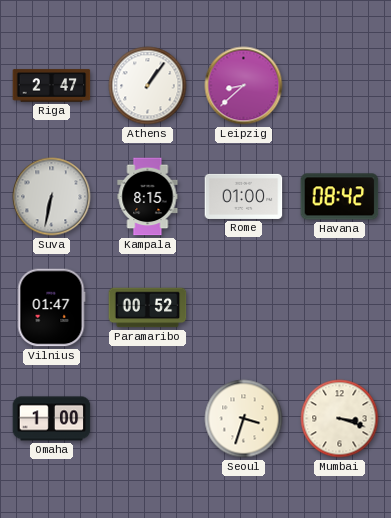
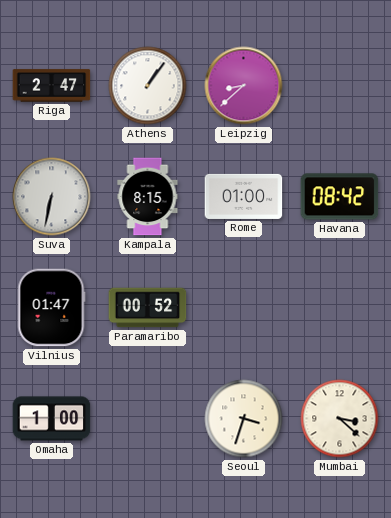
Mumbai: 3:18 -> 3:22
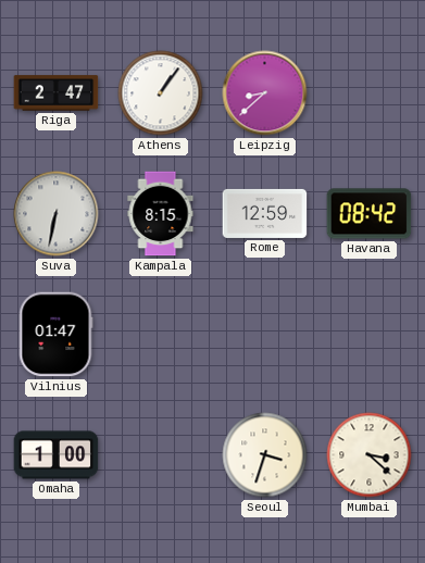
Rome: 01:00 -> 12:59
Paramaribo: 00:52 -> none
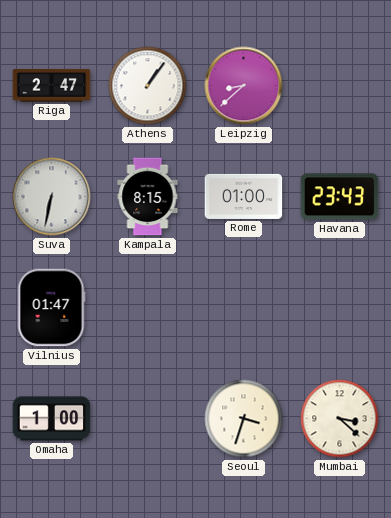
Rome: 12:59 -> 01:00
Havana: 08:42 -> 23:43
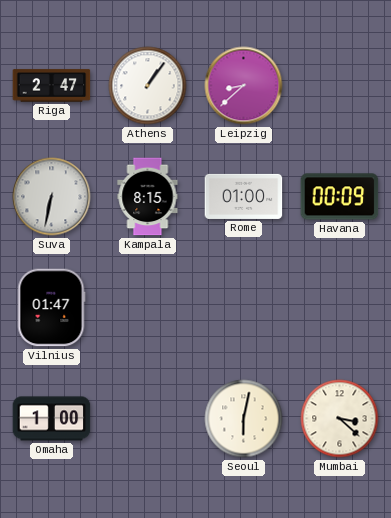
Havana: 23:43 -> 00:09
Seoul: 3:33 -> 6:02
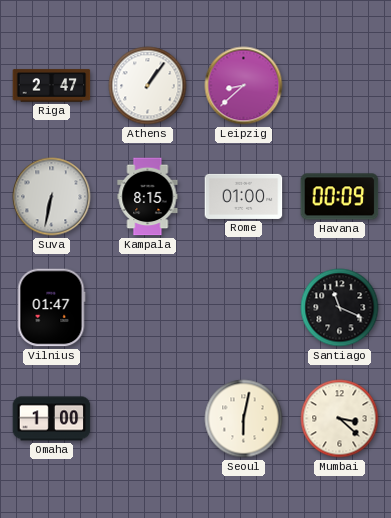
Santiago: none -> 11:19
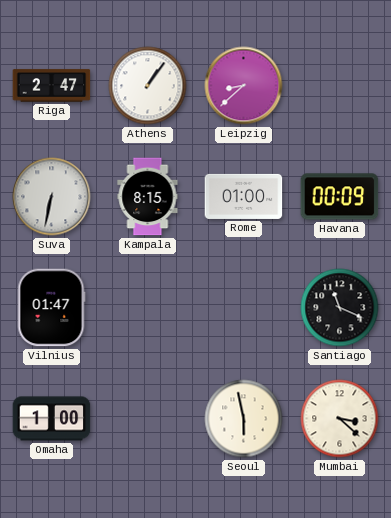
Seoul: 6:02 -> 5:58
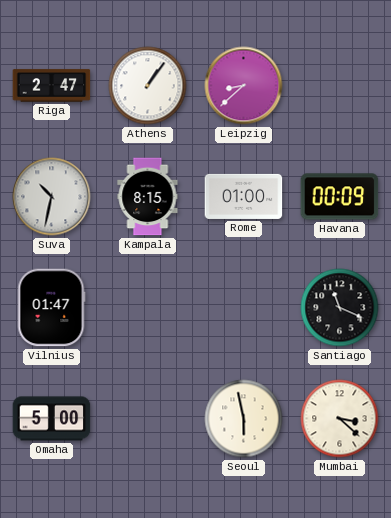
Suva: 6:32 -> 10:32
Omaha: 1:00 -> 5:00
